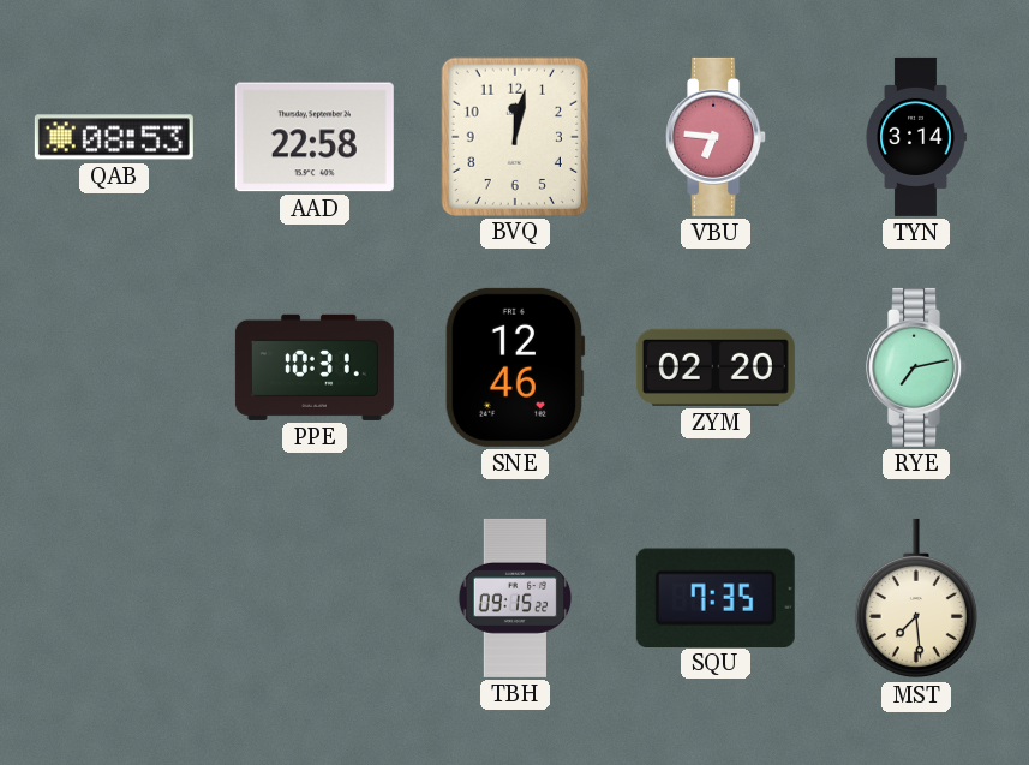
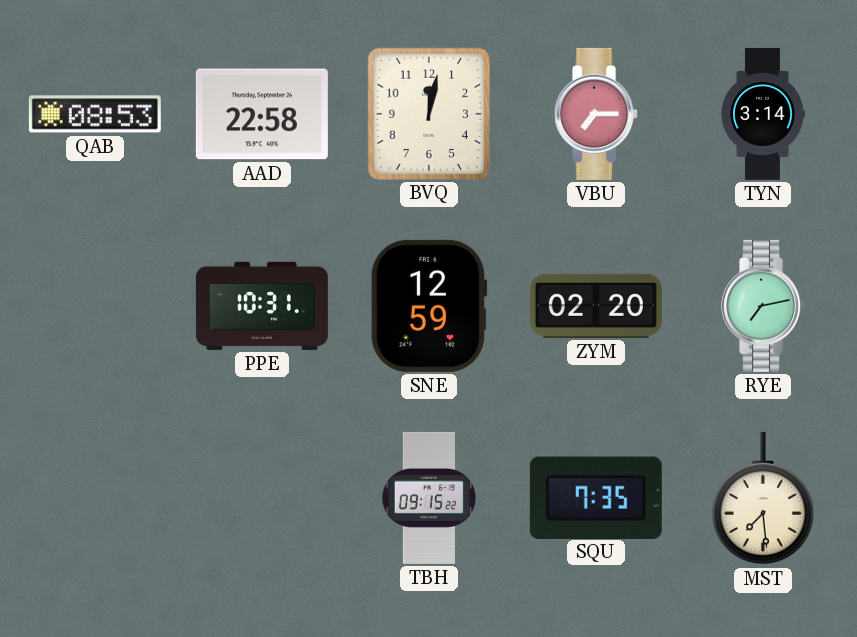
VBU: 6:46 -> 7:15
SNE: 12:46 -> 12:59
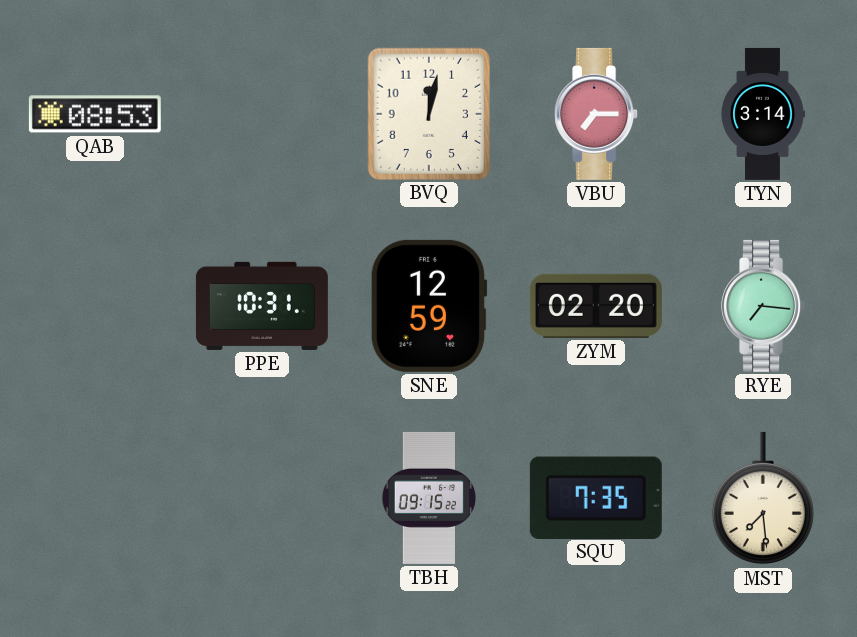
AAD: 22:58 -> none
RYE: 7:13 -> 7:16
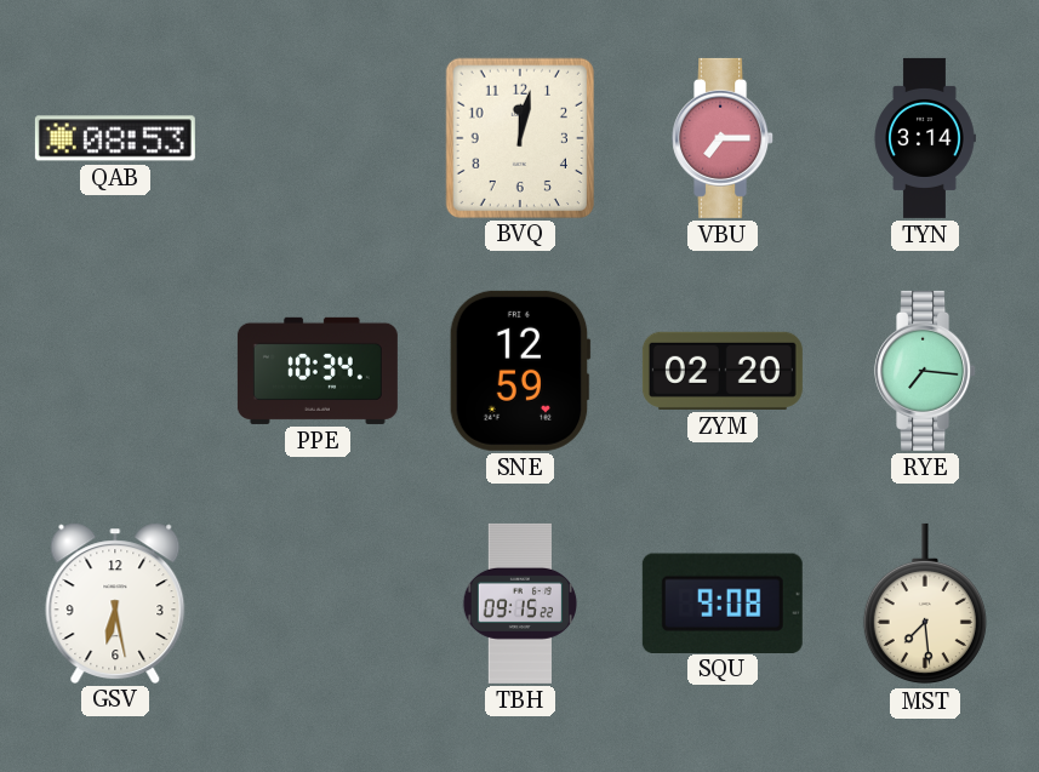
PPE: 10:31 -> 10:34
GSV: none -> 6:28
SQU: 7:35 -> 9:08
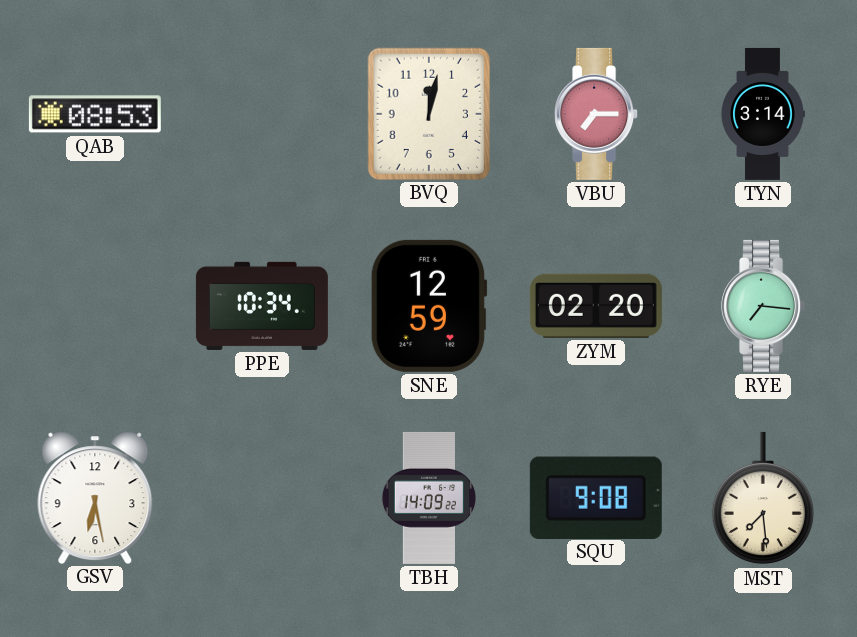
TBH: 09:15 -> 14:09
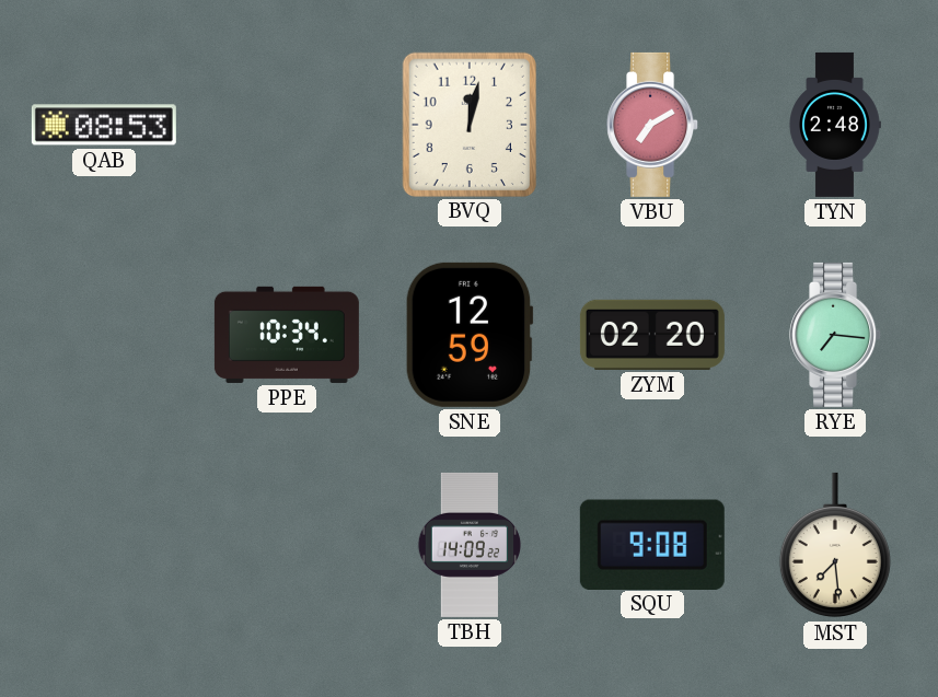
VBU: 7:15 -> 7:10
TYN: 3:14 -> 2:48
GSV: 6:28 -> none
